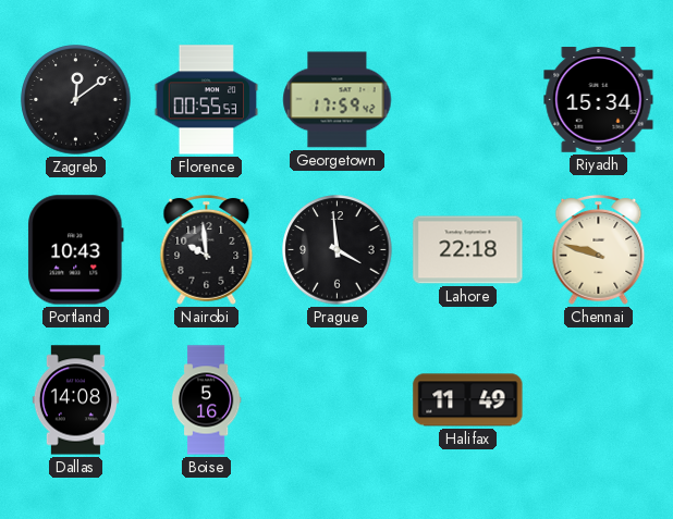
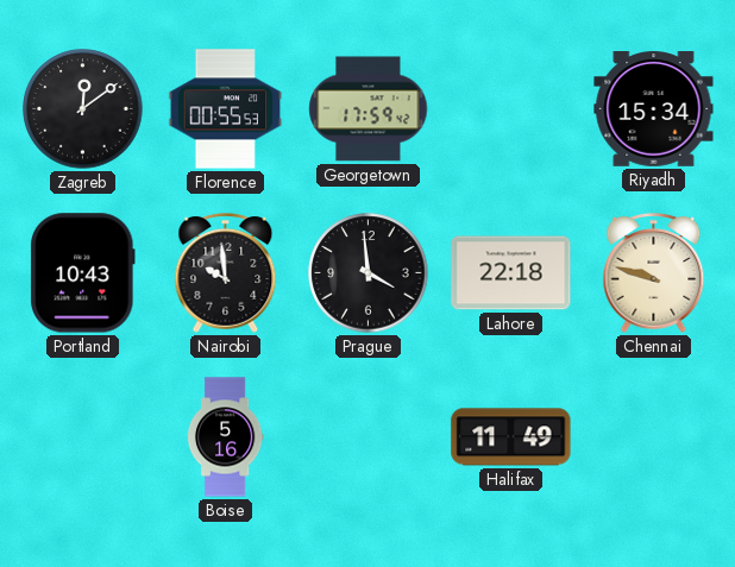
Dallas: 14:08 -> none
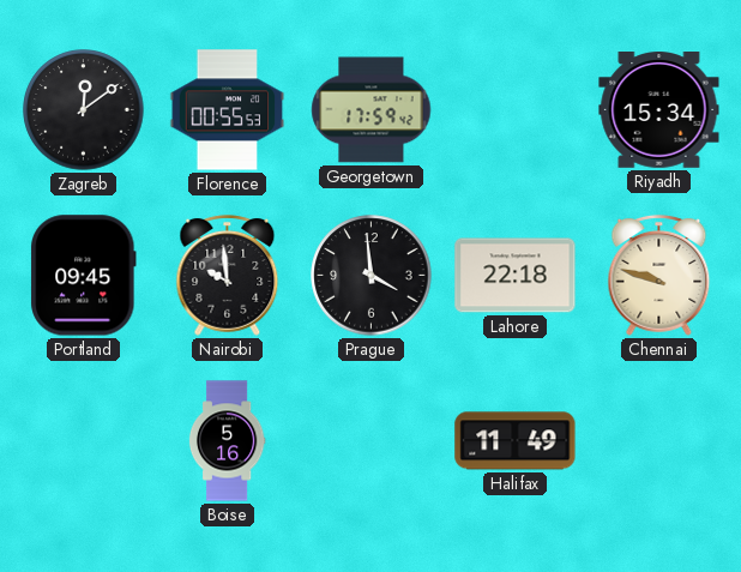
Portland: 10:43 -> 09:45
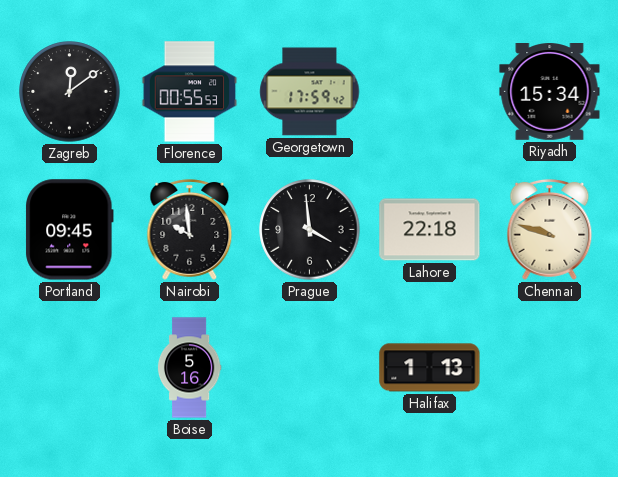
Halifax: 11:49 -> 1:13
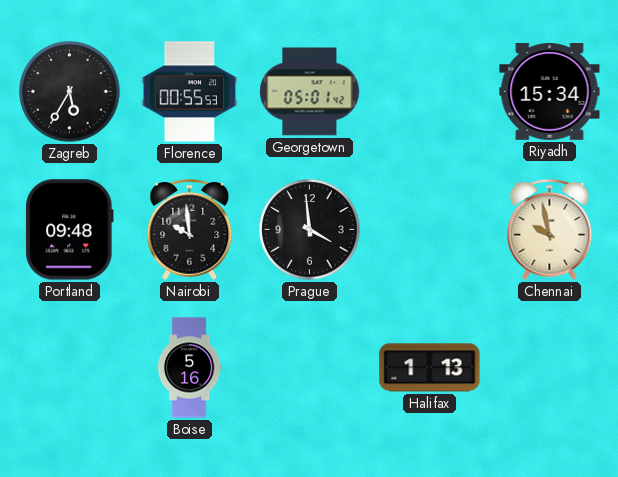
Zagreb: 12:09 -> 5:35
Georgetown: 17:59 -> 05:01
Portland: 09:45 -> 09:48
Lahore: 22:18 -> none
Chennai: 9:48 -> 9:58
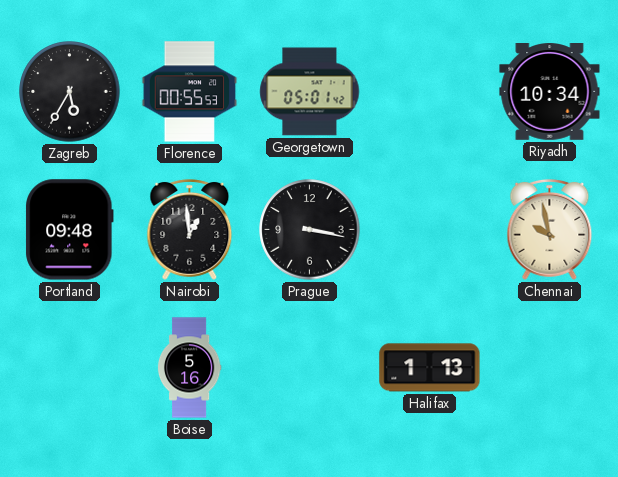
Riyadh: 15:34 -> 10:34
Nairobi: 9:59 -> 12:59
Prague: 3:59 -> 3:17
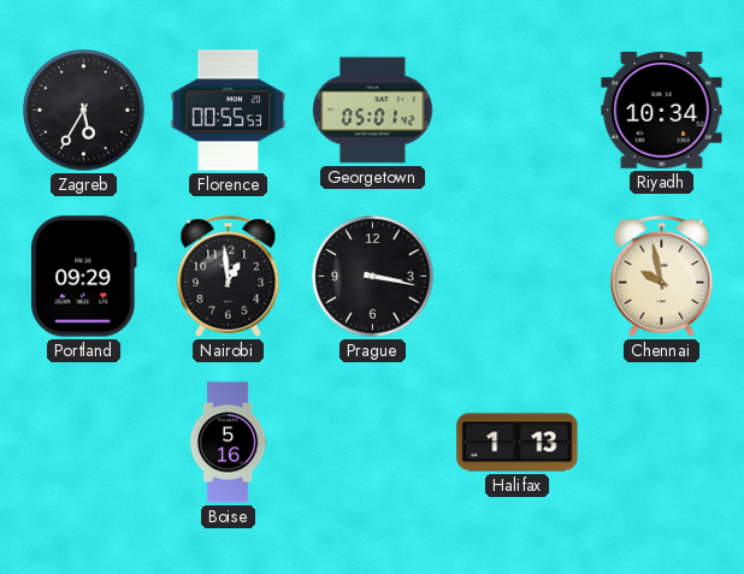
Portland: 09:48 -> 09:29
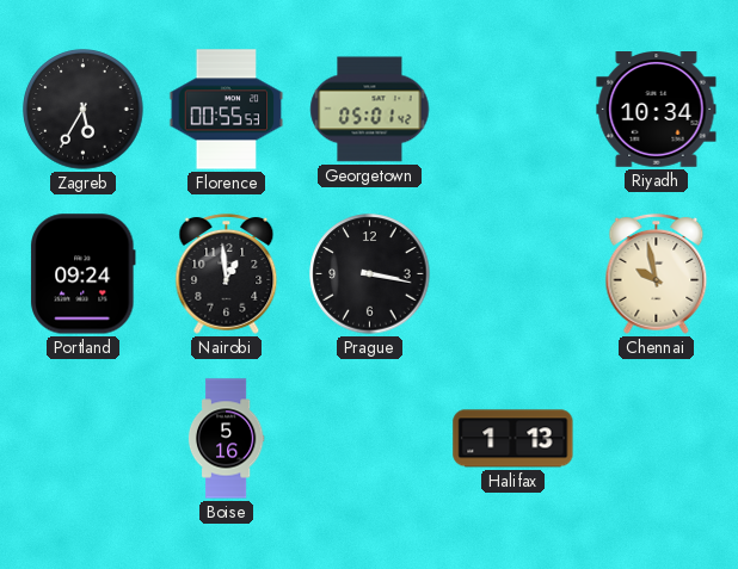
Portland: 09:29 -> 09:24
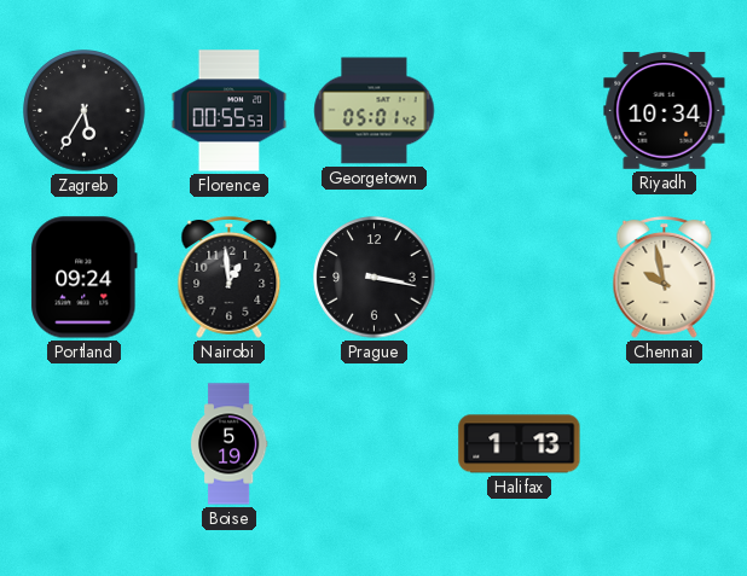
Boise: 5:16 -> 5:19
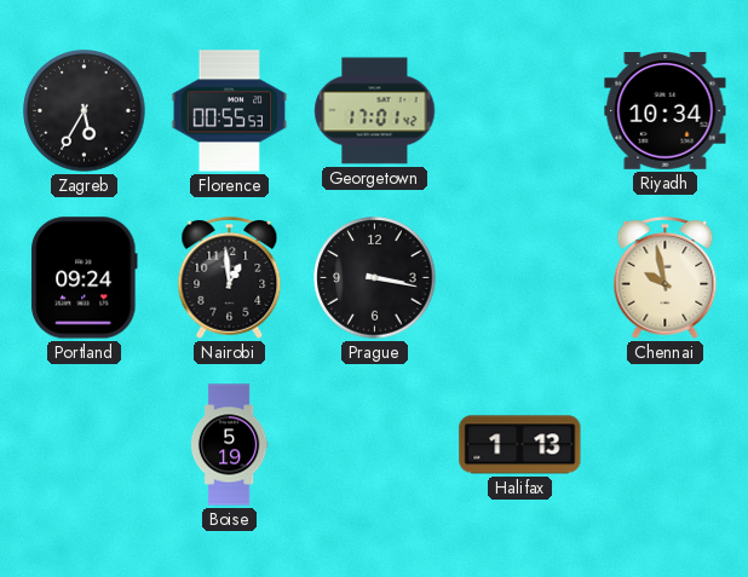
Georgetown: 05:01 -> 17:01
